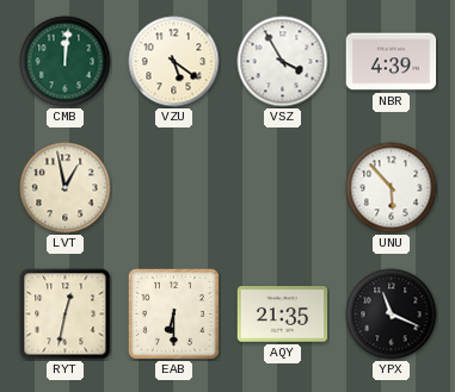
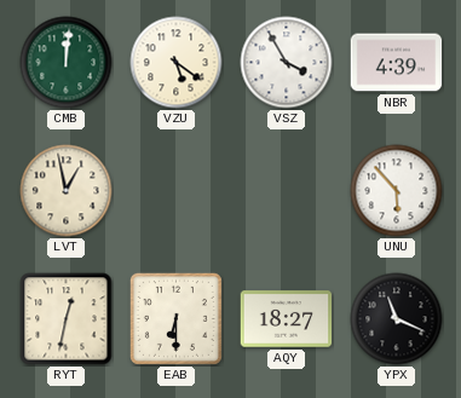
AQY: 21:35 -> 18:27
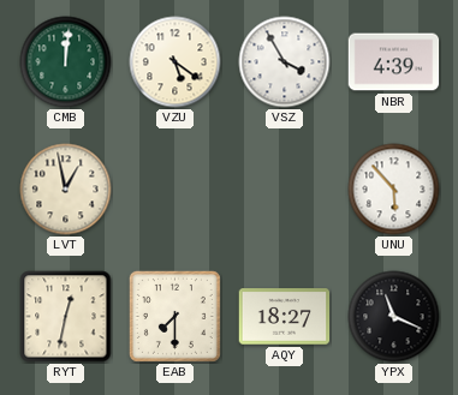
EAB: 6:30 -> 7:30
